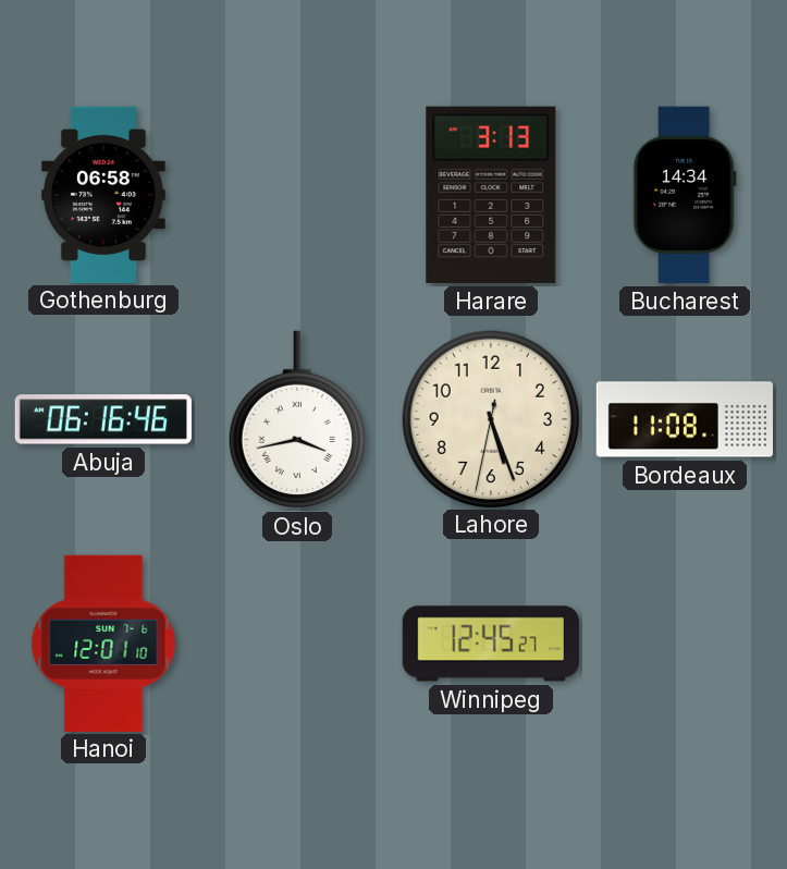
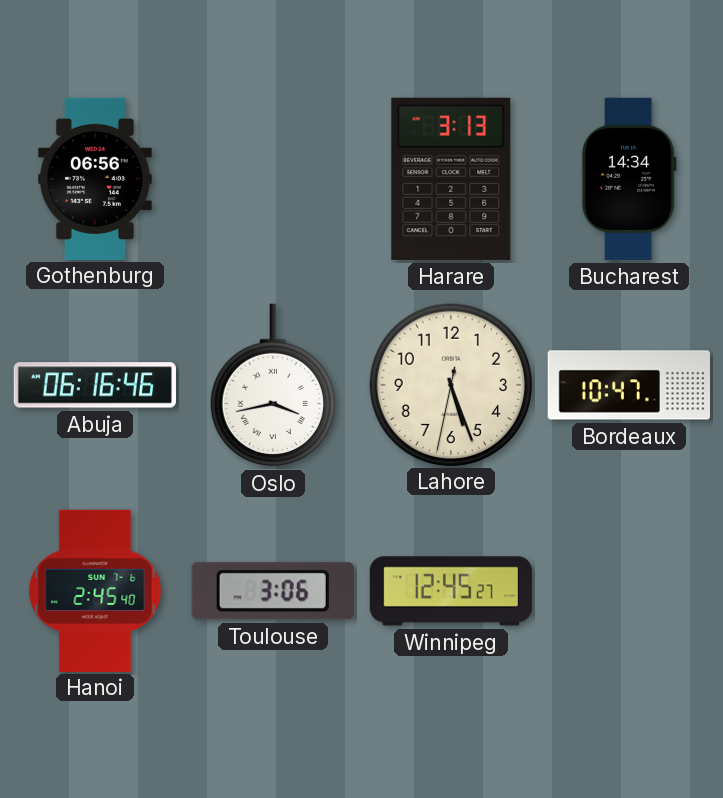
Gothenburg: 06:58 -> 06:56
Bordeaux: 11:08 -> 10:47
Hanoi: 12:01 -> 2:45
Toulouse: none -> 3:06
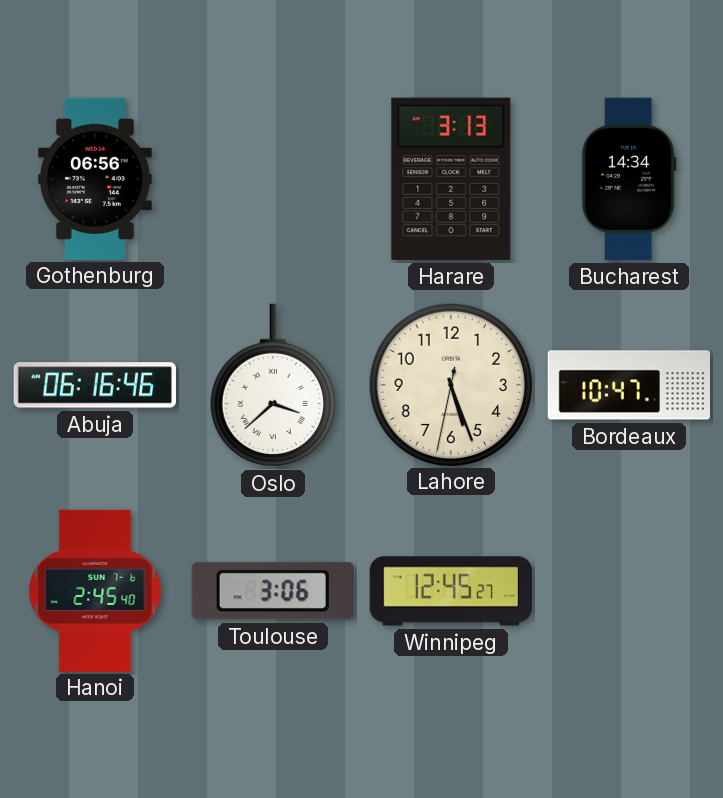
Oslo: 3:43 -> 3:38
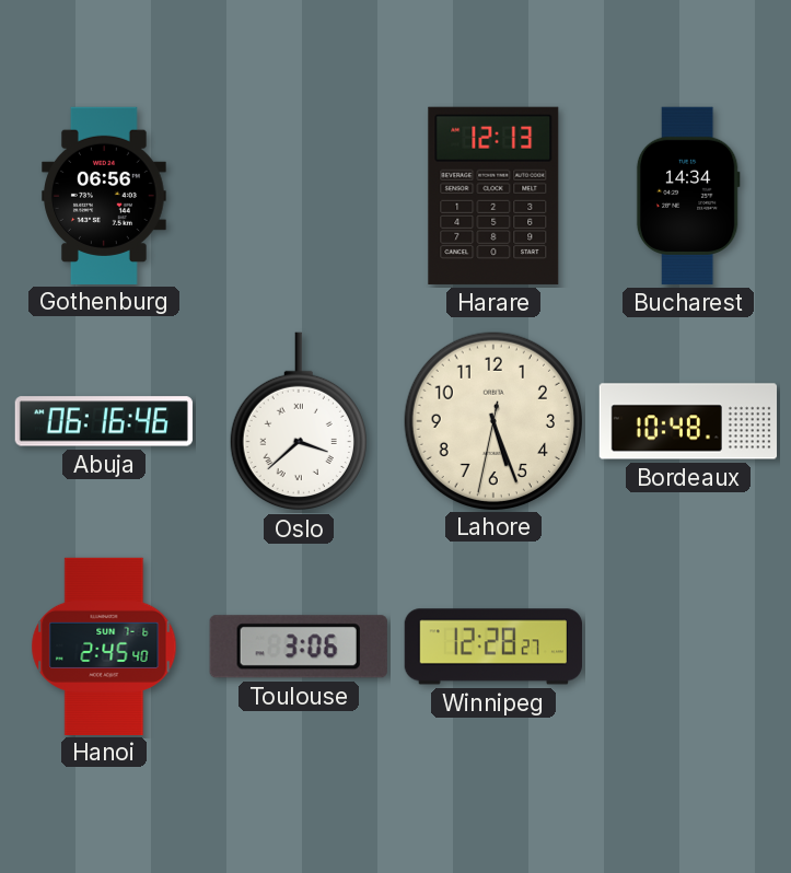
Harare: 3:13 -> 12:13
Bordeaux: 10:47 -> 10:48
Winnipeg: 12:45 -> 12:28
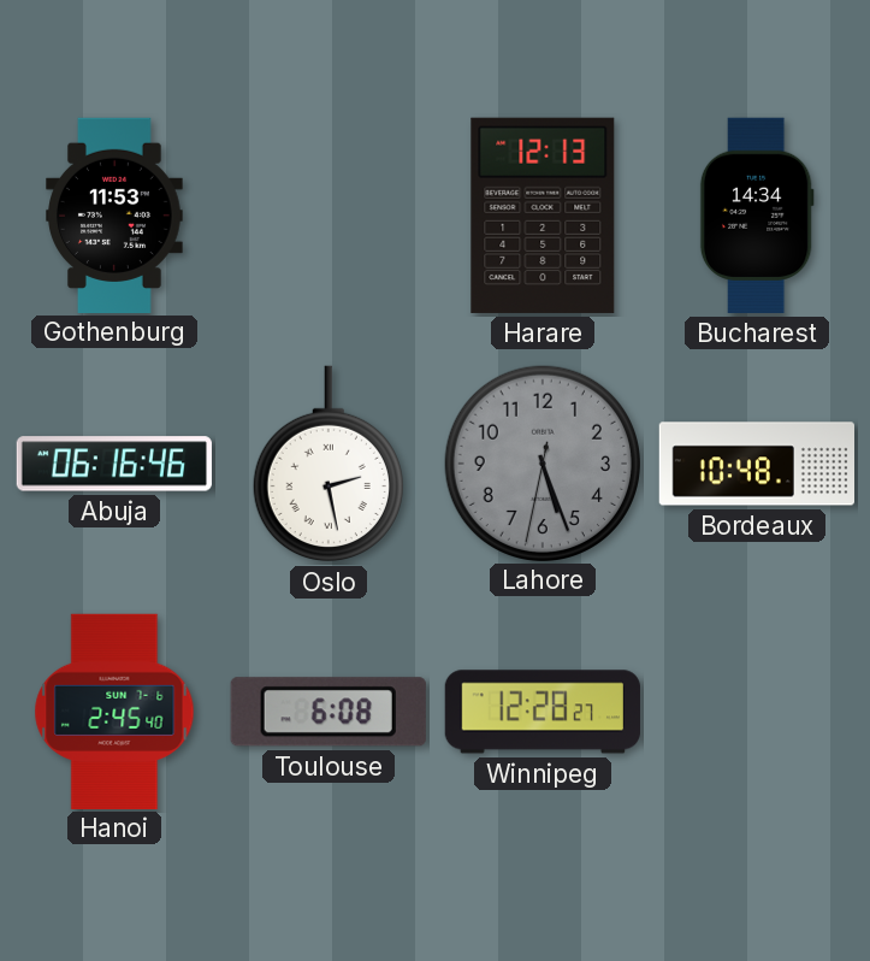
Gothenburg: 06:56 -> 11:53
Oslo: 3:38 -> 2:28
Lahore dial: cream -> grey
Toulouse: 3:06 -> 6:08
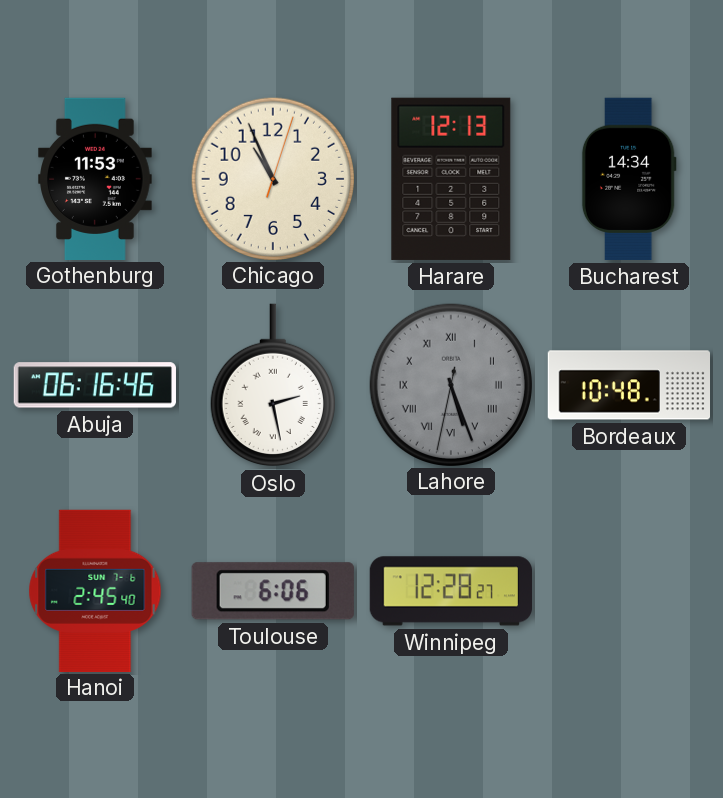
Chicago: none -> 10:56
Lahore numerals: Arabic -> Roman
Toulouse: 6:08 -> 6:06
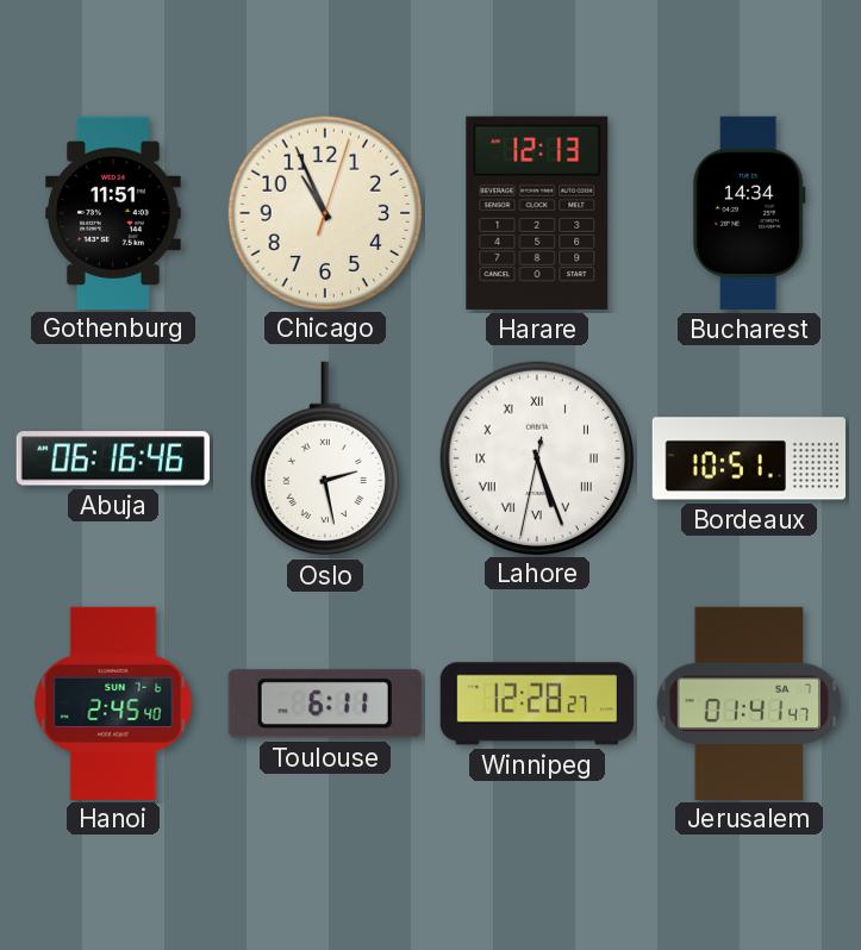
Gothenburg: 11:53 -> 11:51
Lahore dial: grey -> white
Bordeaux: 10:48 -> 10:51
Toulouse: 6:06 -> 6:11
Jerusalem: none -> 01:41
